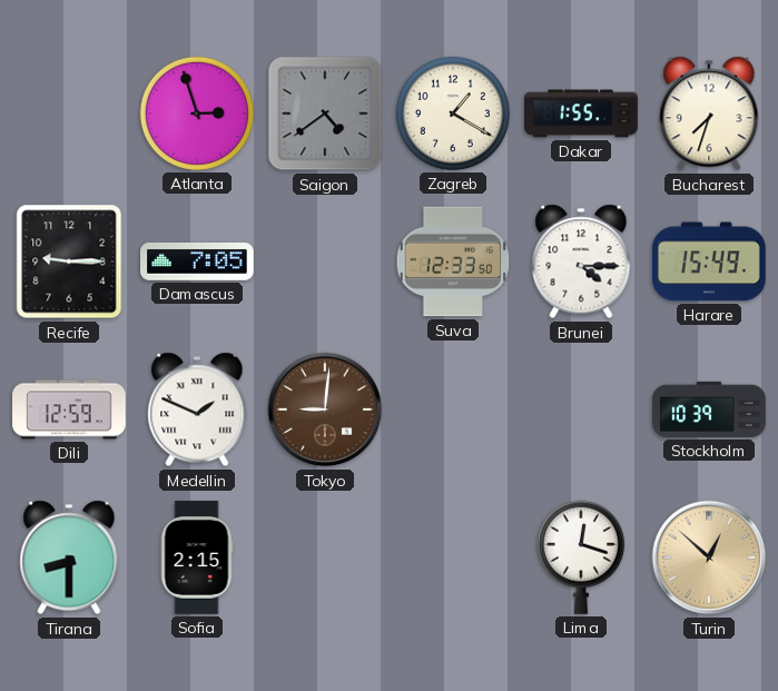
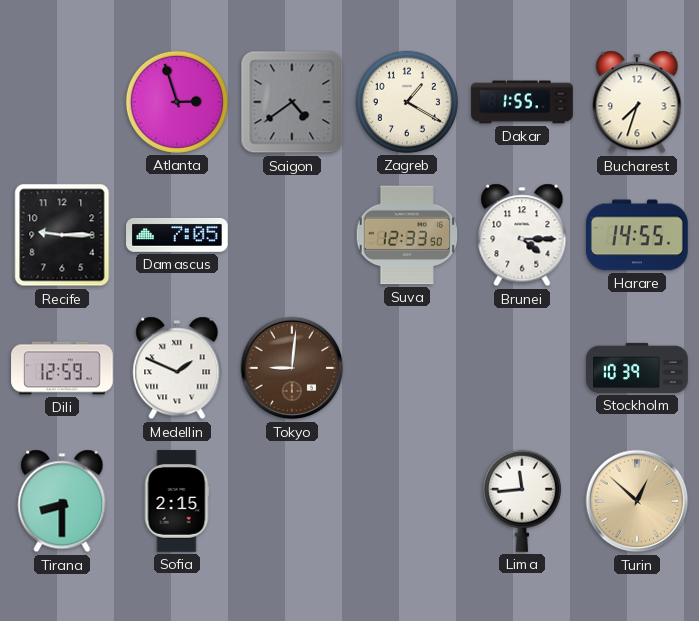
Harare: 15:49 -> 14:55
Lima: 12:18 -> 11:44
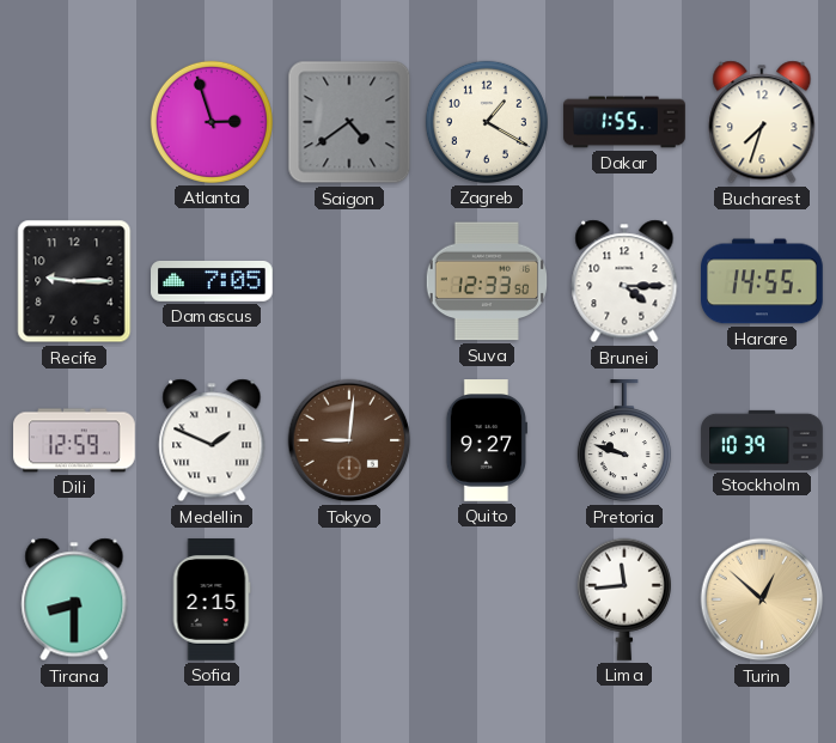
Quito: none -> 9:27
Pretoria: none -> 9:48
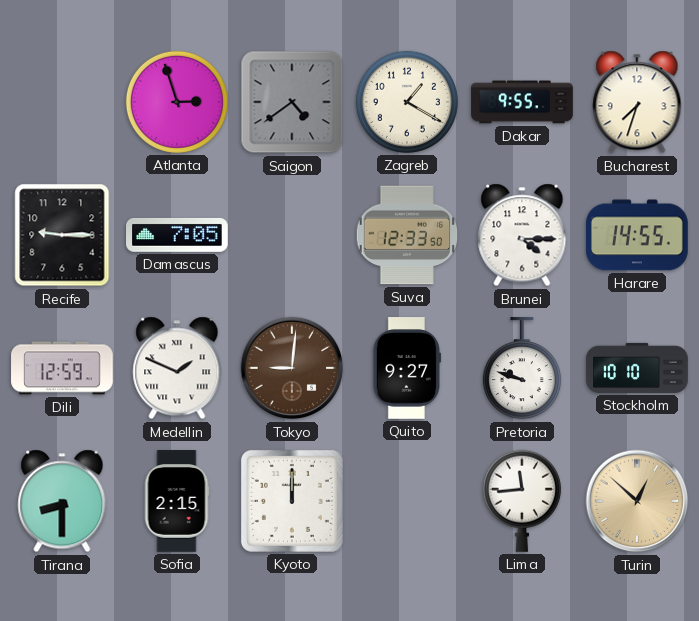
Dakar: 1:55 -> 9:55
Stockholm: 10:39 -> 10:10
Kyoto: none -> 12:00
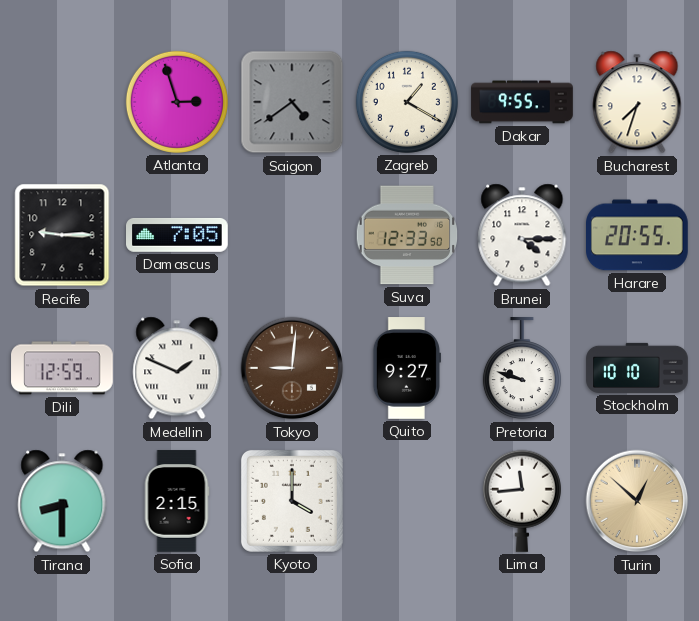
Harare: 14:55 -> 20:55
Kyoto: 12:00 -> 4:00
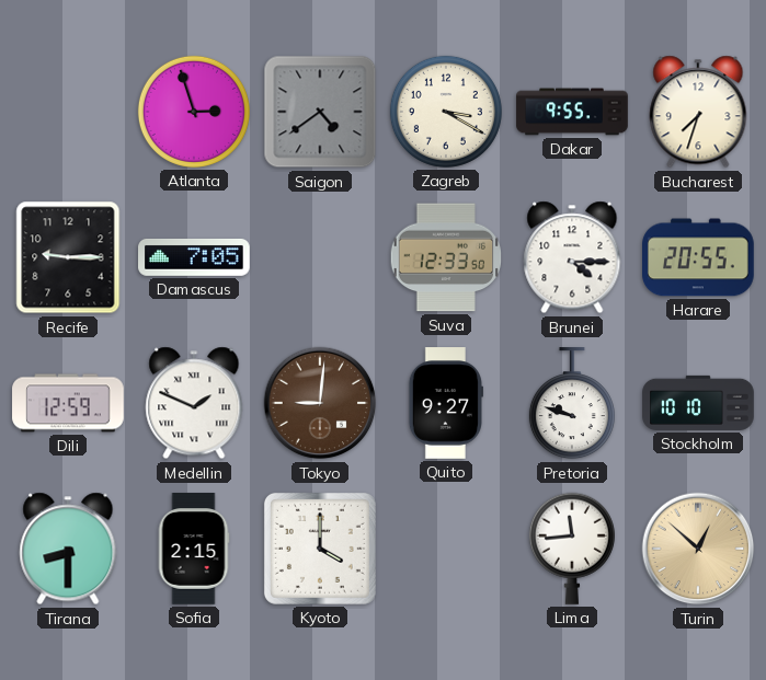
Zagreb: 1:20 -> 3:20
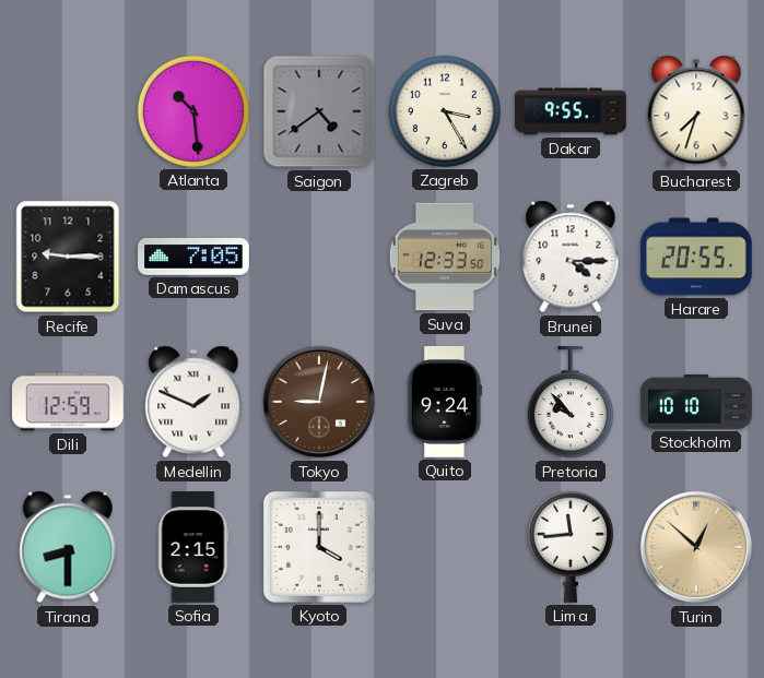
Atlanta: 2:57 -> 10:29
Zagreb: 3:20 -> 3:25
Tokyo: 9:01 -> 9:02
Quito: 9:27 -> 9:24
Pretoria: 9:48 -> 9:53
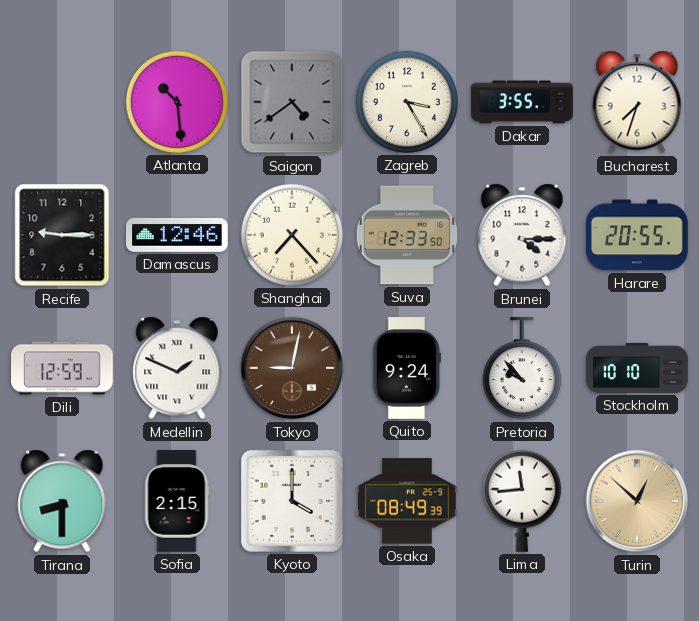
Dakar: 9:55 -> 3:55
Damascus: 7:05 -> 12:46
Shanghai: none -> 7:23
Osaka: none -> 08:49
